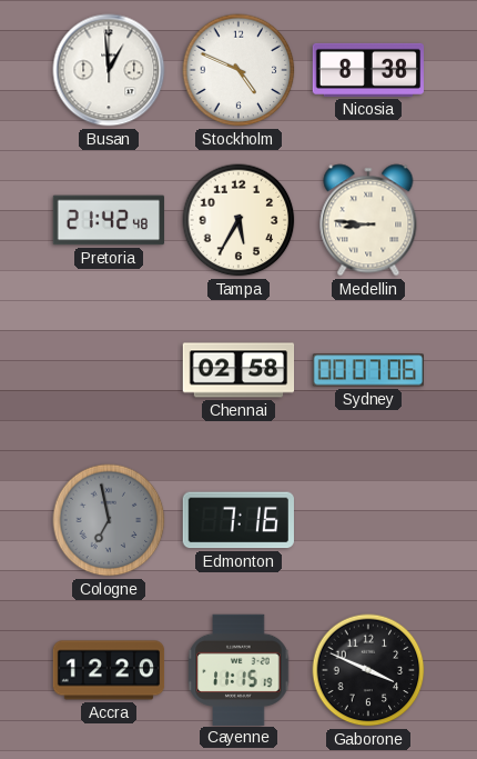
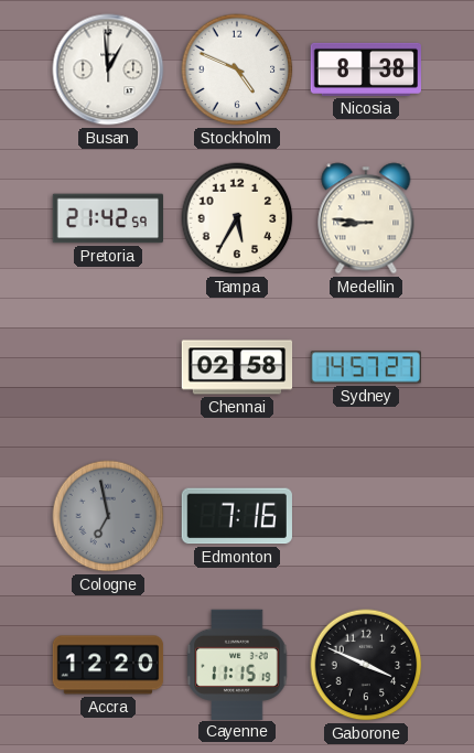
Pretoria: 21:42:48 -> 21:42:59
Sydney: 00:07 -> 14:57
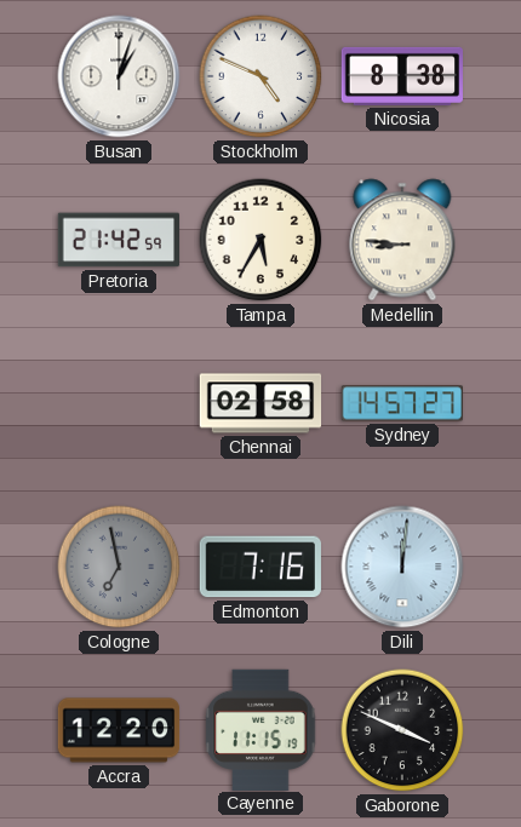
Busan: 12:59 -> 1:03
Dili: none -> 12:01
